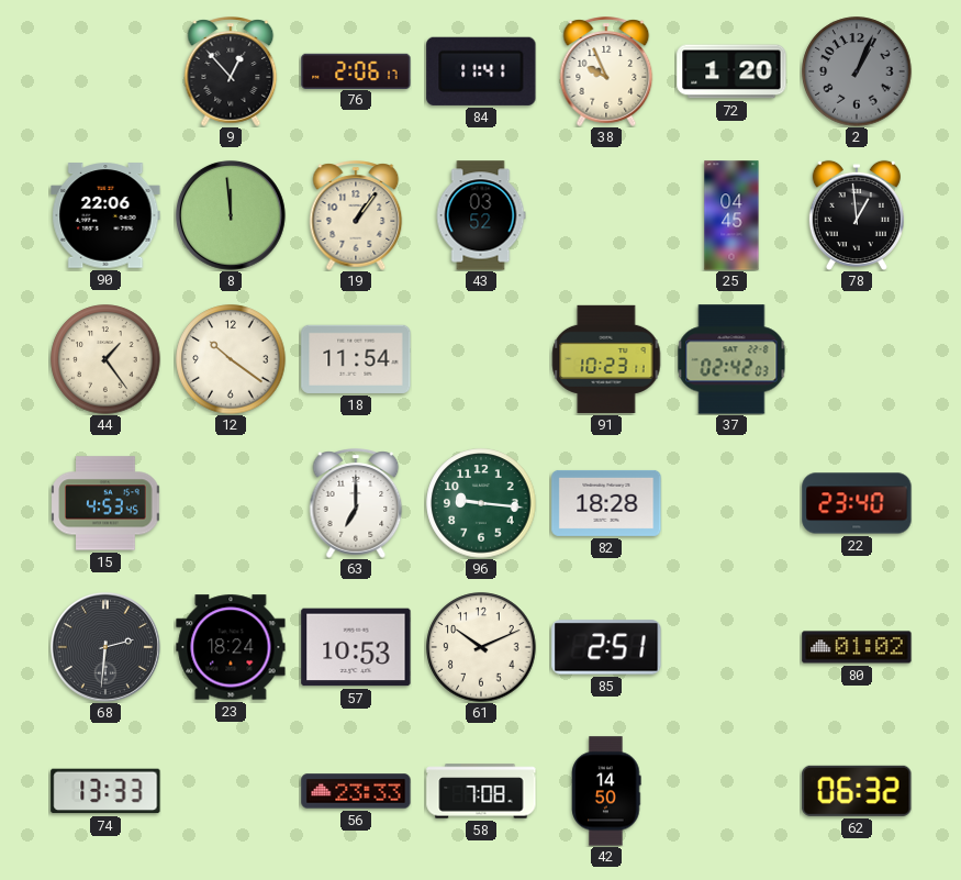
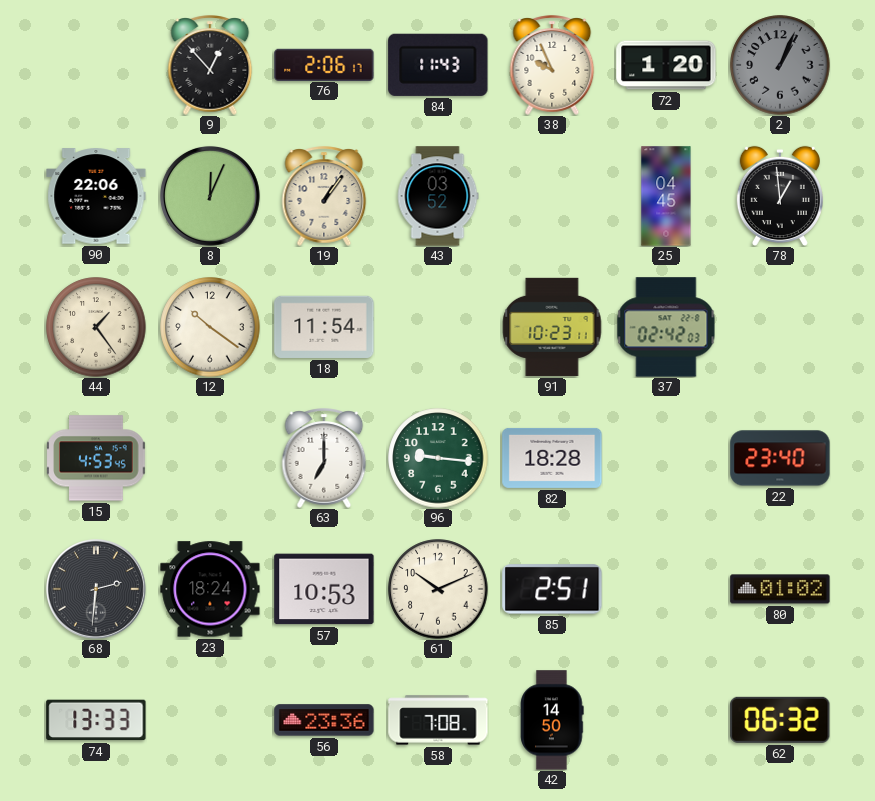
84: 11:41 -> 11:43
8: 11:59 -> 12:04
56: 23:33 -> 23:36
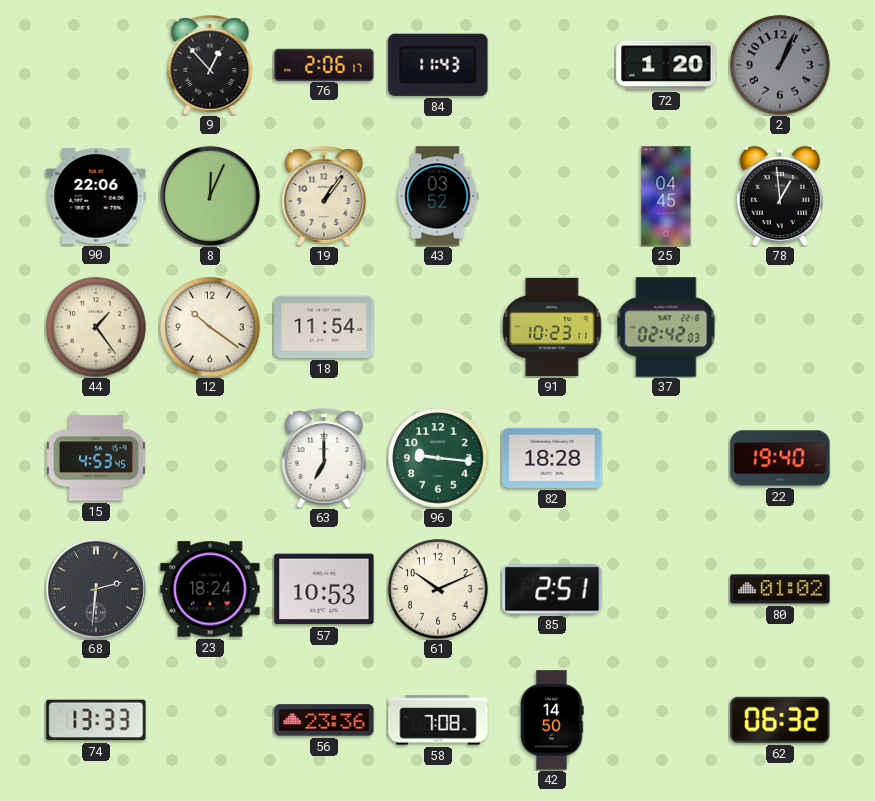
38: 9:56 -> none
22: 23:40 -> 19:40
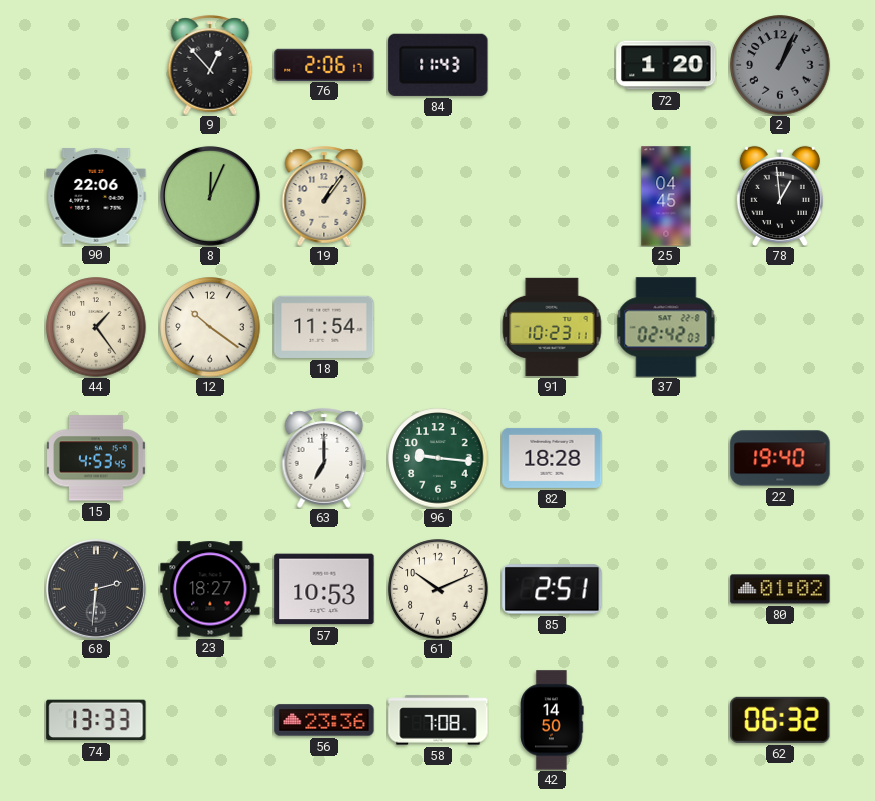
43: 03:52 -> none
23: 18:24 -> 18:27
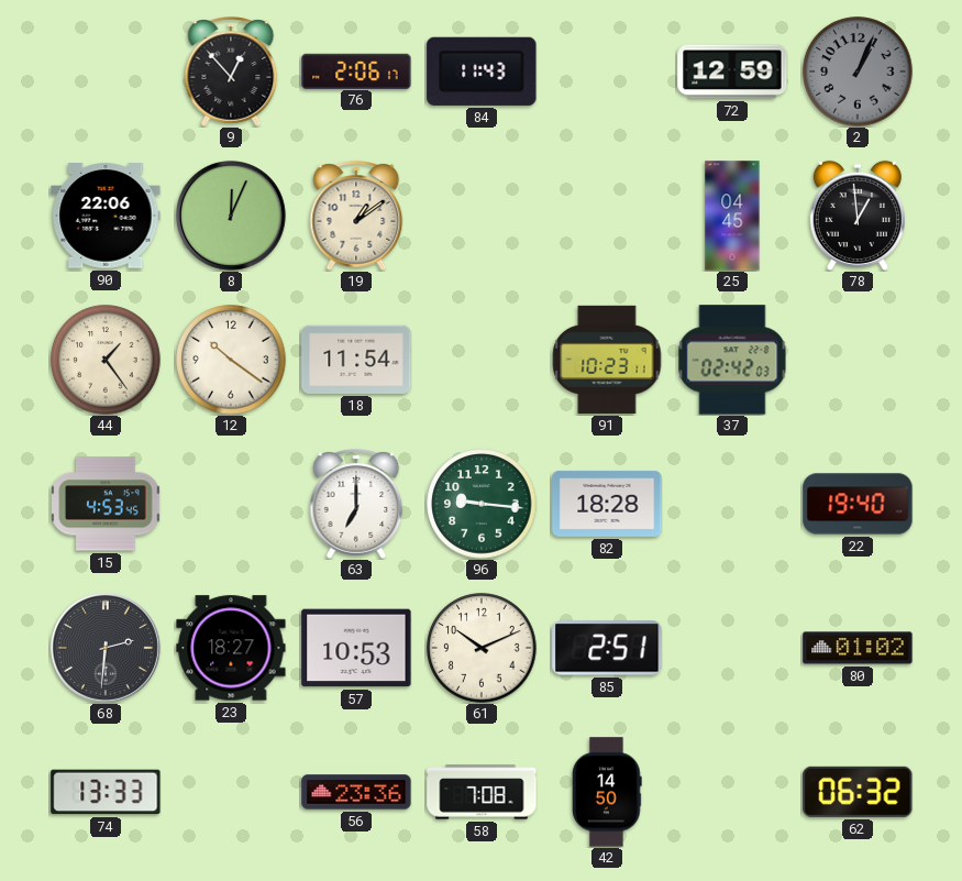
72: 1:20 -> 12:59
19: 1:06 -> 1:09
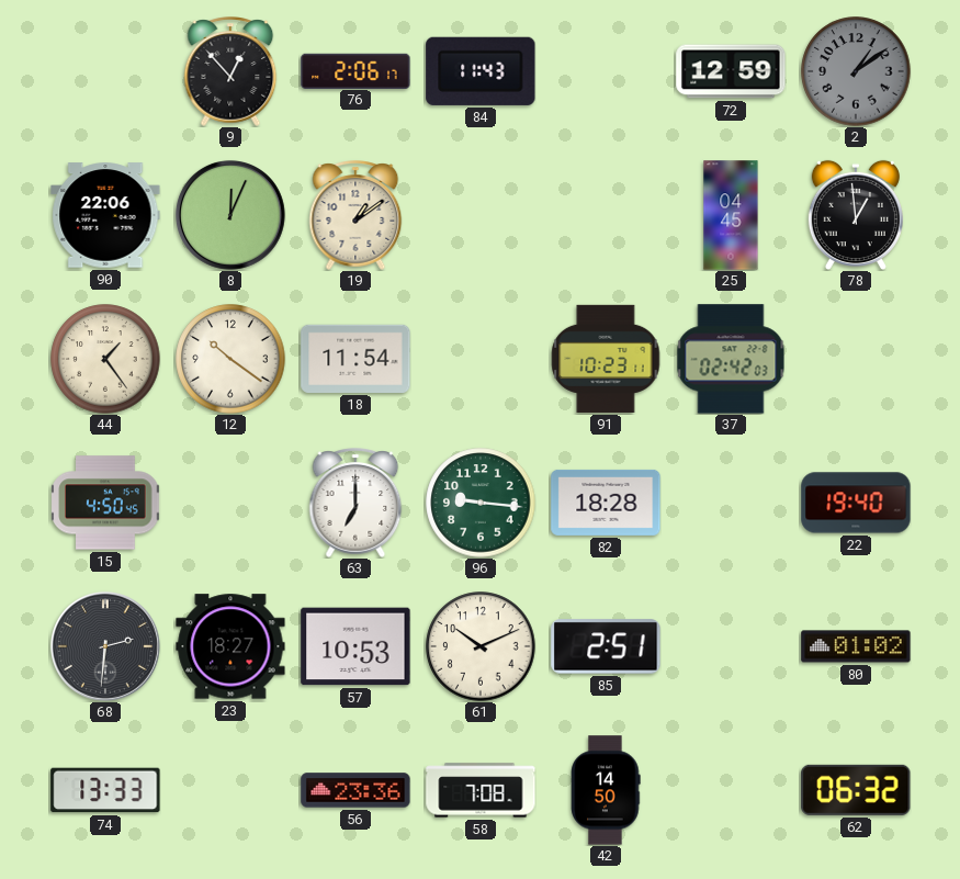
2: 1:04 -> 1:09
15: 4:53 -> 4:50
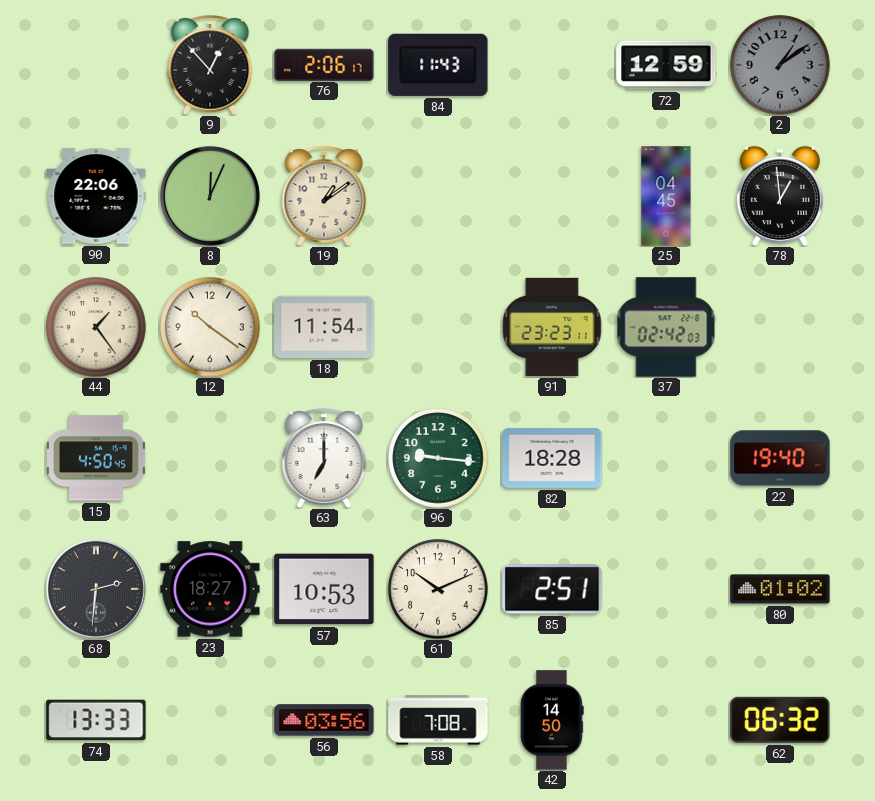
91: 10:23 -> 23:23
56: 23:36 -> 03:56
